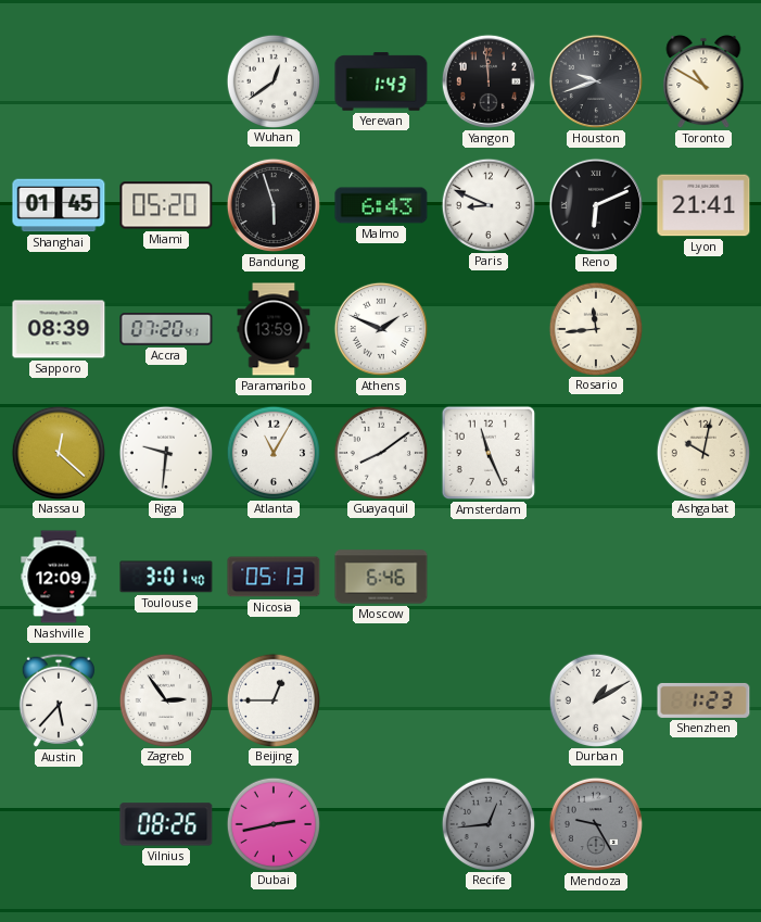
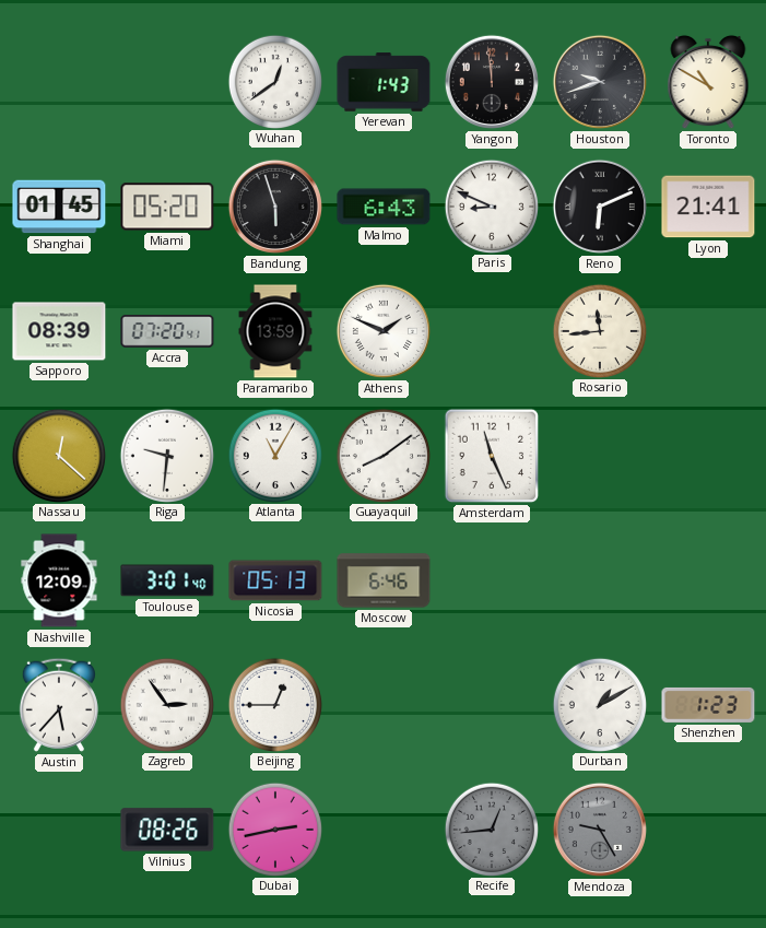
Ashgabat: 10:02 -> none
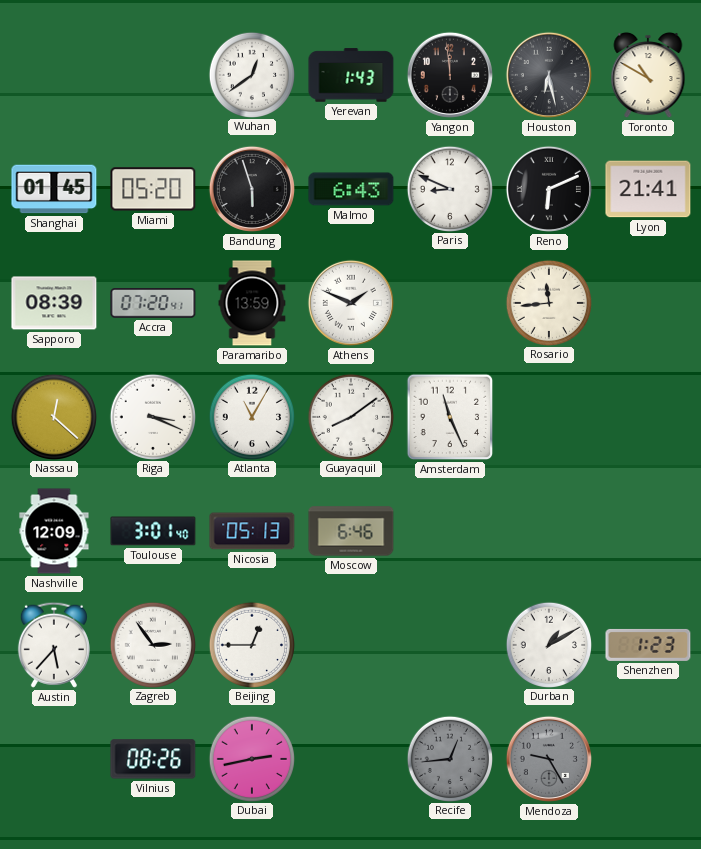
Houston: 9:42 -> 6:28
Riga: 9:31 -> 3:19
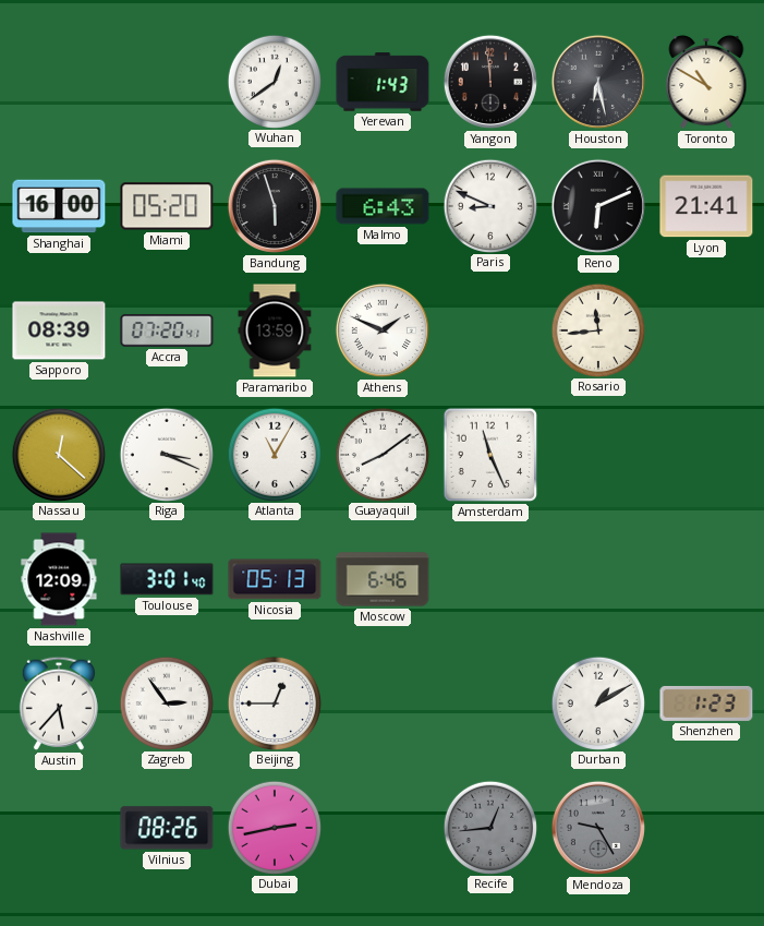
Shanghai: 01:45 -> 16:00
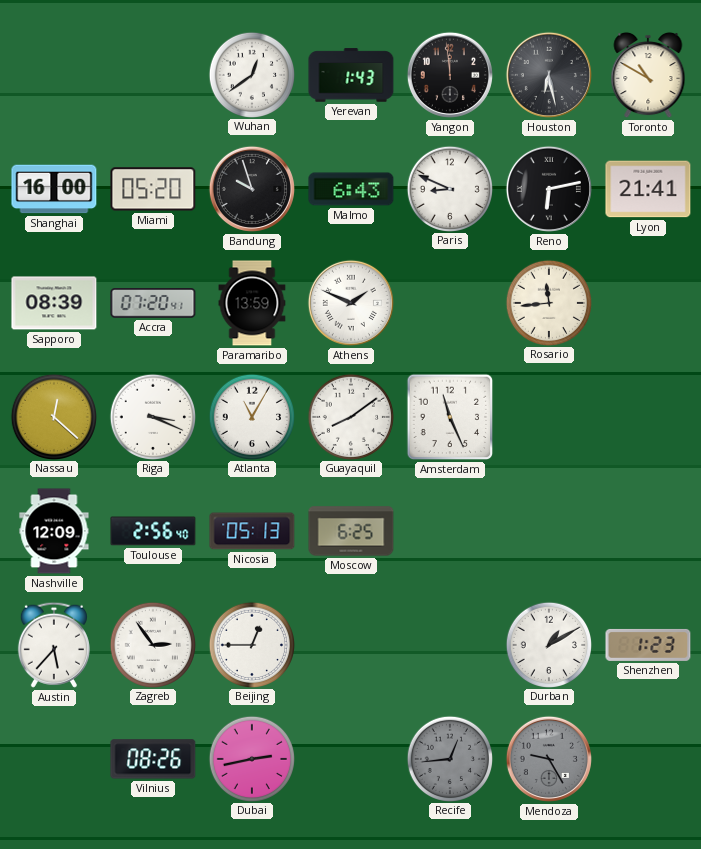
Bandung: 5:57 -> 9:57
Reno: 6:11 -> 6:13
Toulouse: 3:01 -> 2:56
Moscow: 6:46 -> 6:25
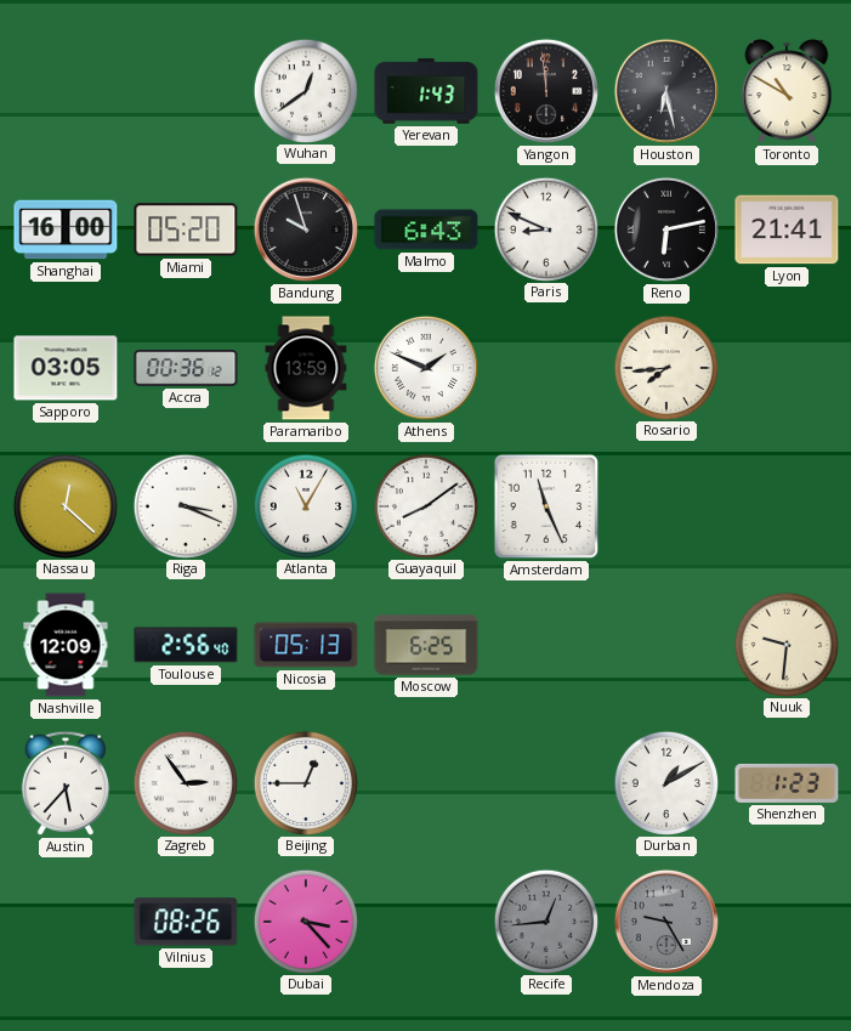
Sapporo: 08:39 -> 03:05
Accra: 07:20 -> 00:36
Rosario: 11:44 -> 7:44
Nuuk: none -> 9:31
Dubai: 2:43 -> 3:23
